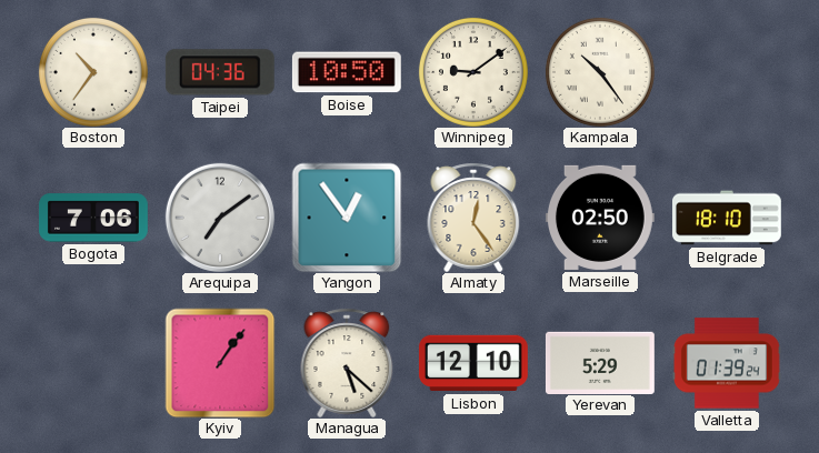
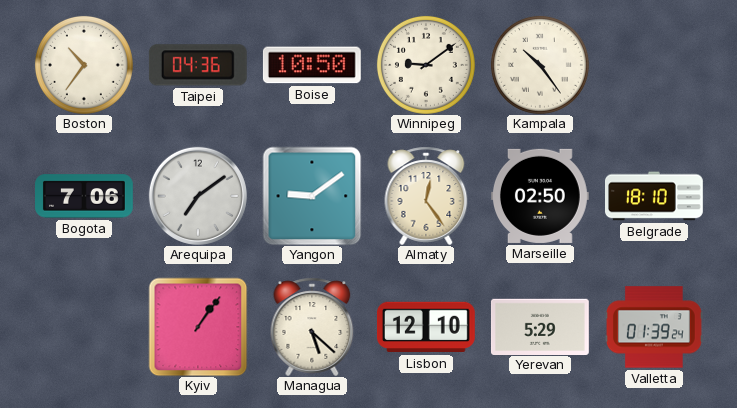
Yangon: 12:54 -> 9:09
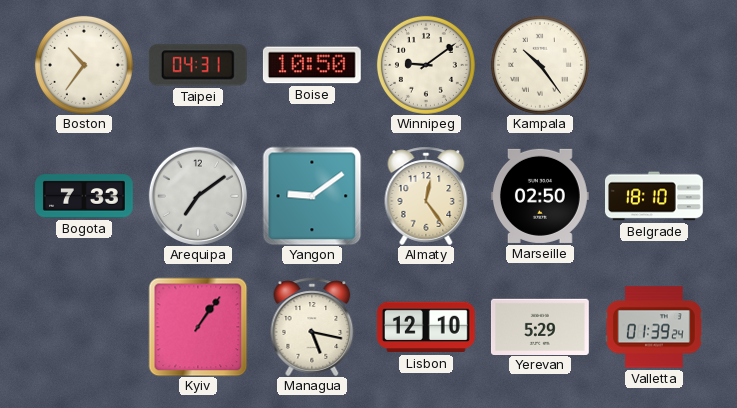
Taipei: 04:36 -> 04:31
Bogota: 7:06 -> 7:33
Managua: 5:22 -> 5:17
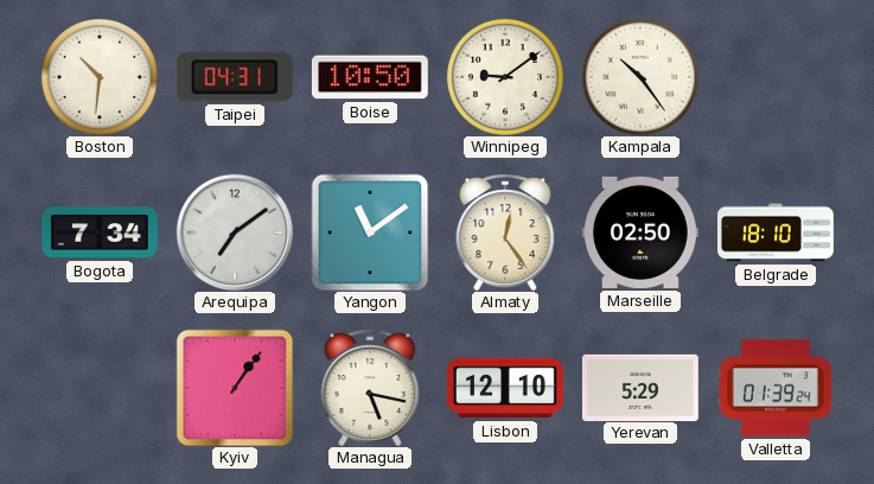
Boston: 10:36 -> 10:31
Bogota: 7:33 -> 7:34
Yangon: 9:09 -> 11:09
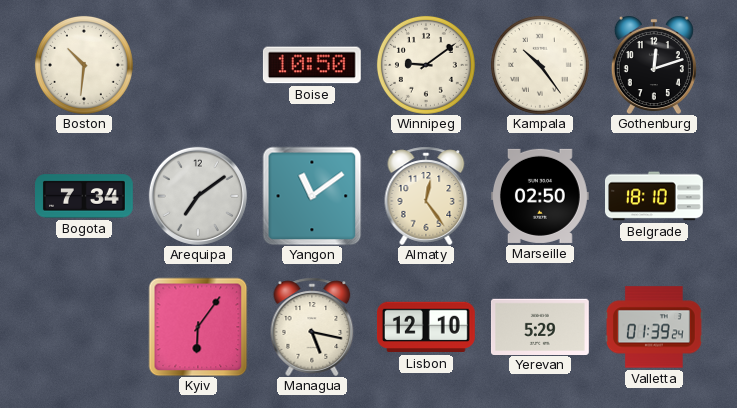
Taipei: 04:31 -> none
Gothenburg: none -> 12:12
Kyiv: 1:06 -> 6:06
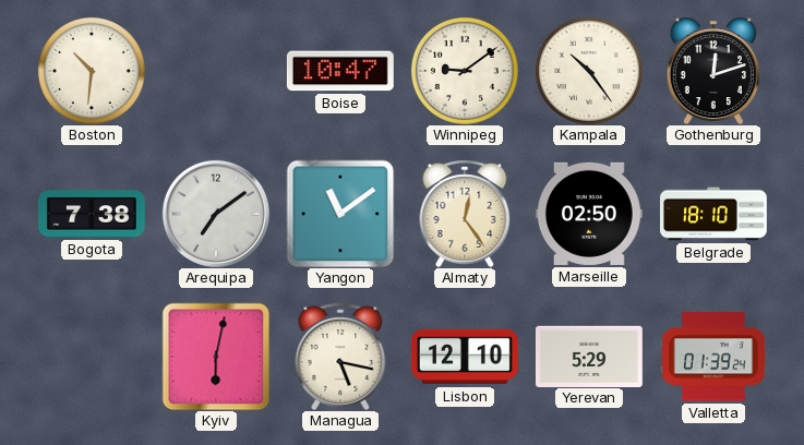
Boise: 10:50 -> 10:47
Bogota: 7:34 -> 7:38
Kyiv: 6:06 -> 6:02
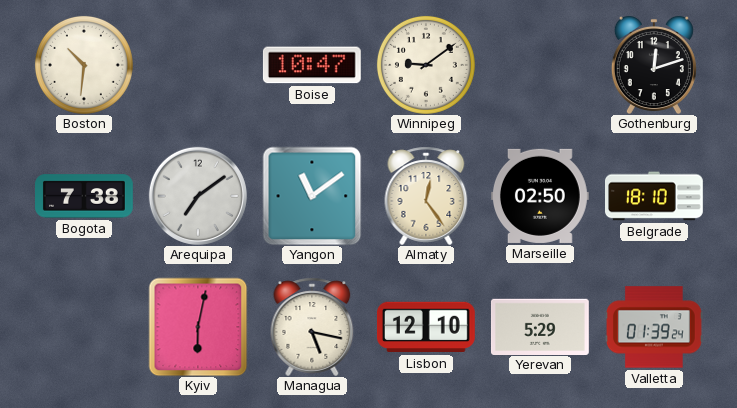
Kampala: 10:24 -> none
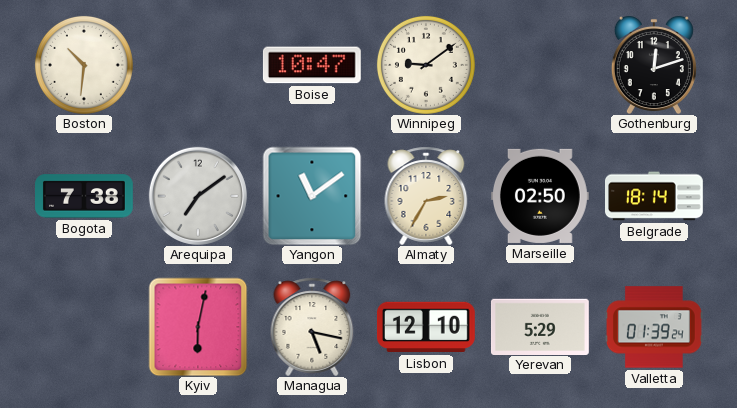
Almaty: 12:24 -> 2:35
Belgrade: 18:10 -> 18:14
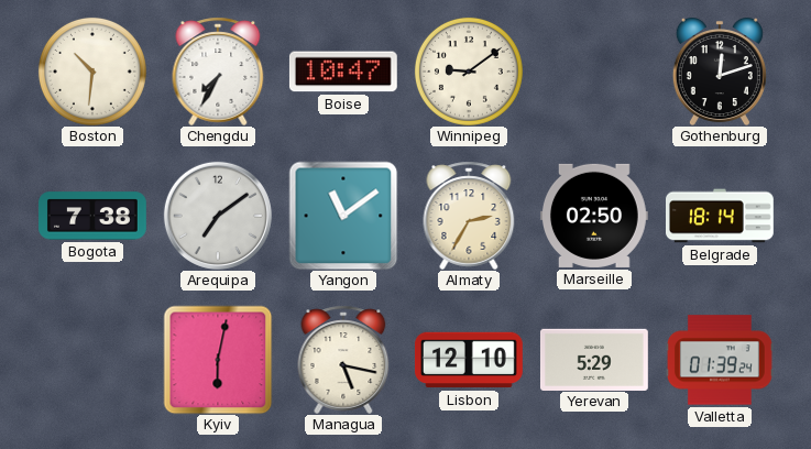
Chengdu: none -> 7:35
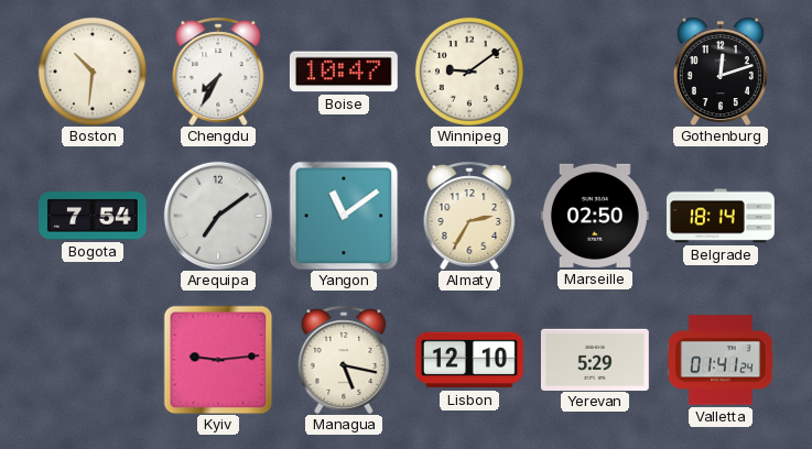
Bogota: 7:38 -> 7:54
Kyiv: 6:02 -> 9:14
Valletta: 01:39 -> 01:41
